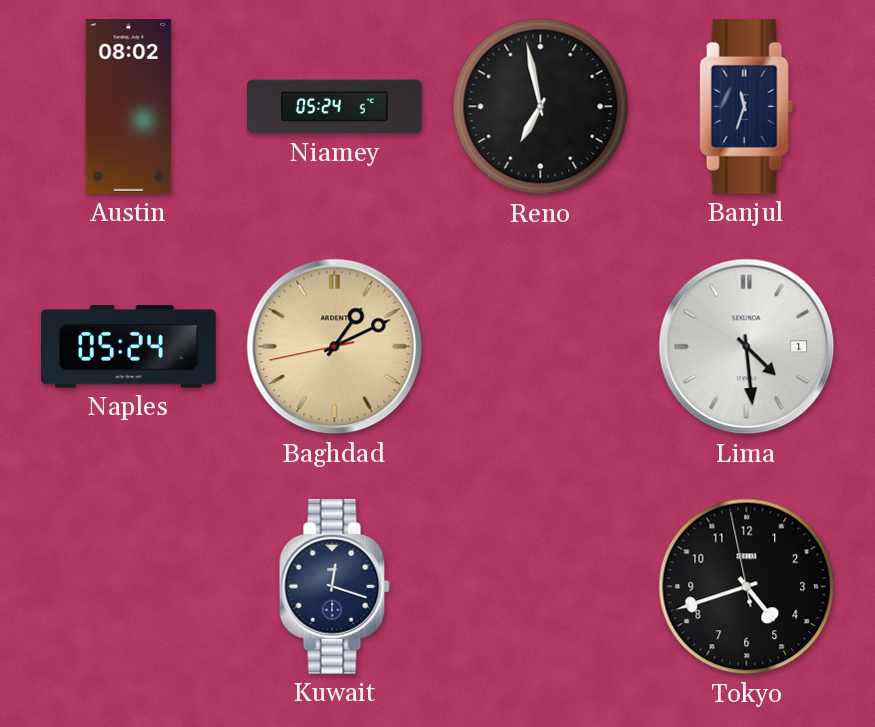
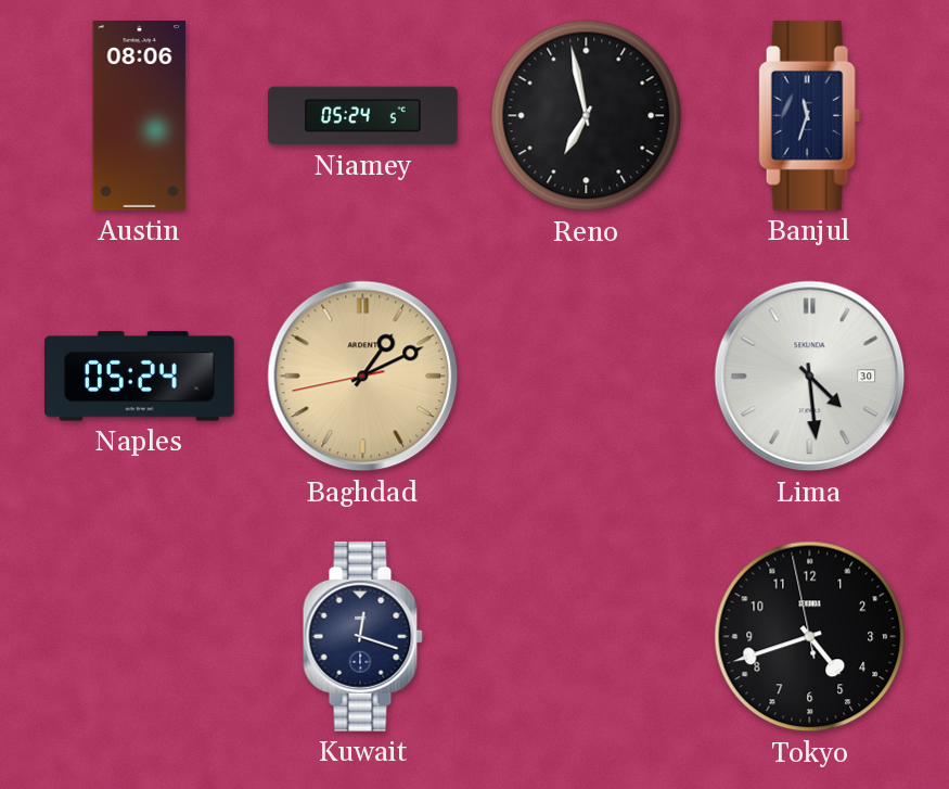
Austin: 08:02 -> 08:06
Lima date: 1 -> 30
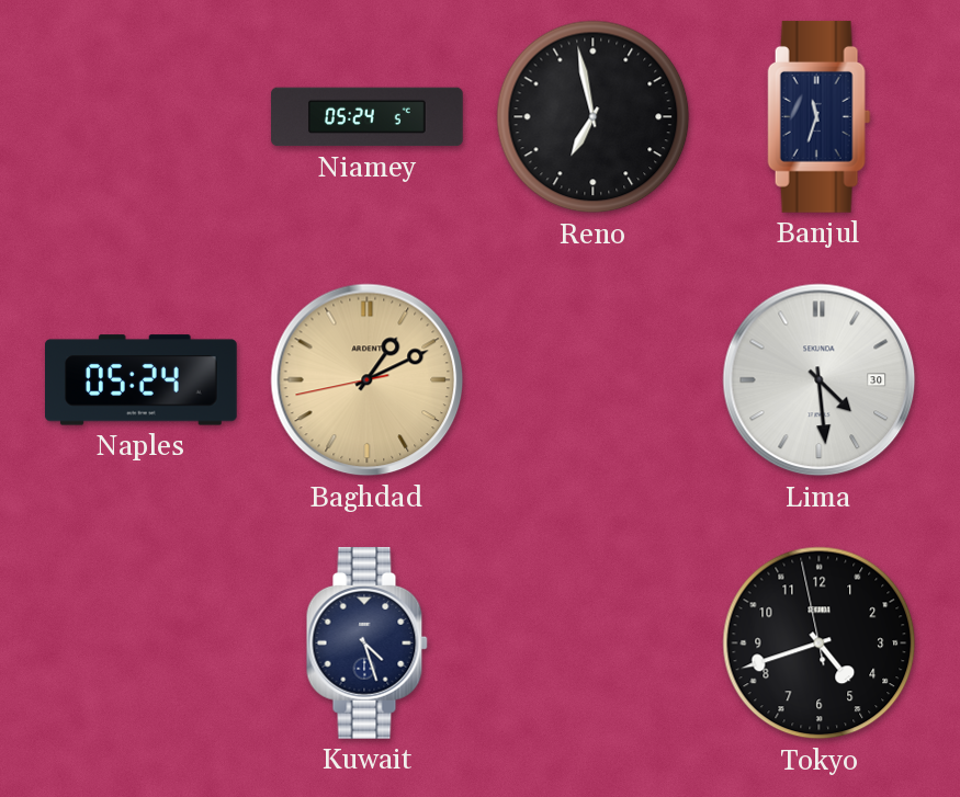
Austin: 08:06 -> none
Kuwait: 12:18 -> 4:27
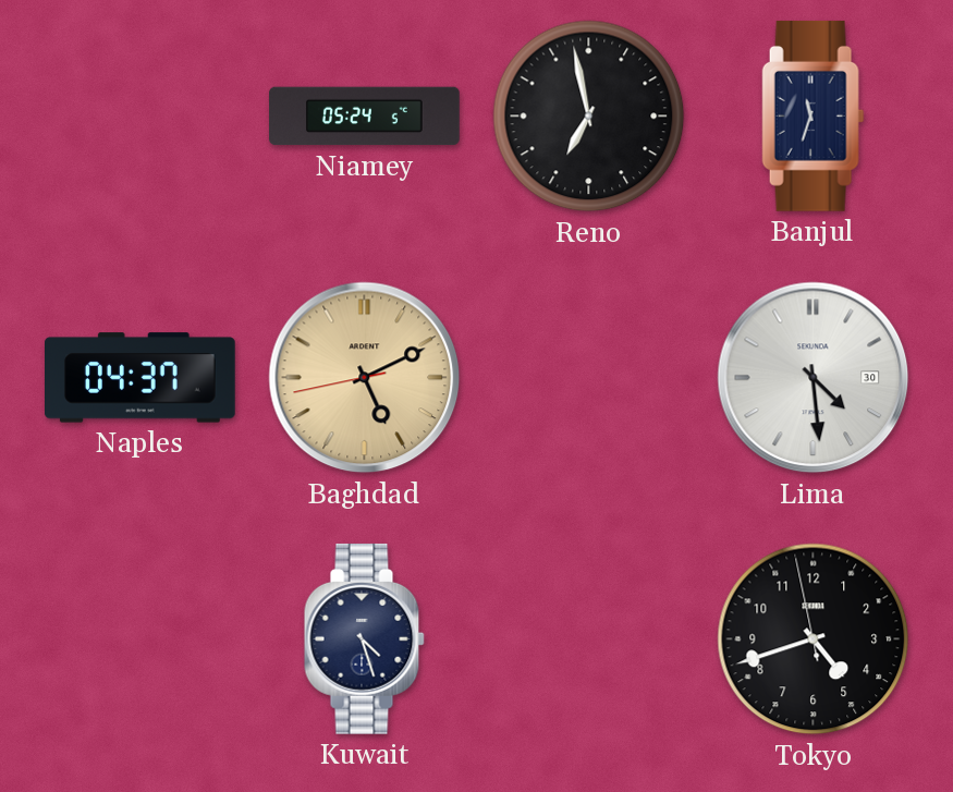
Naples: 05:24 -> 04:37
Baghdad: 1:10 -> 5:10
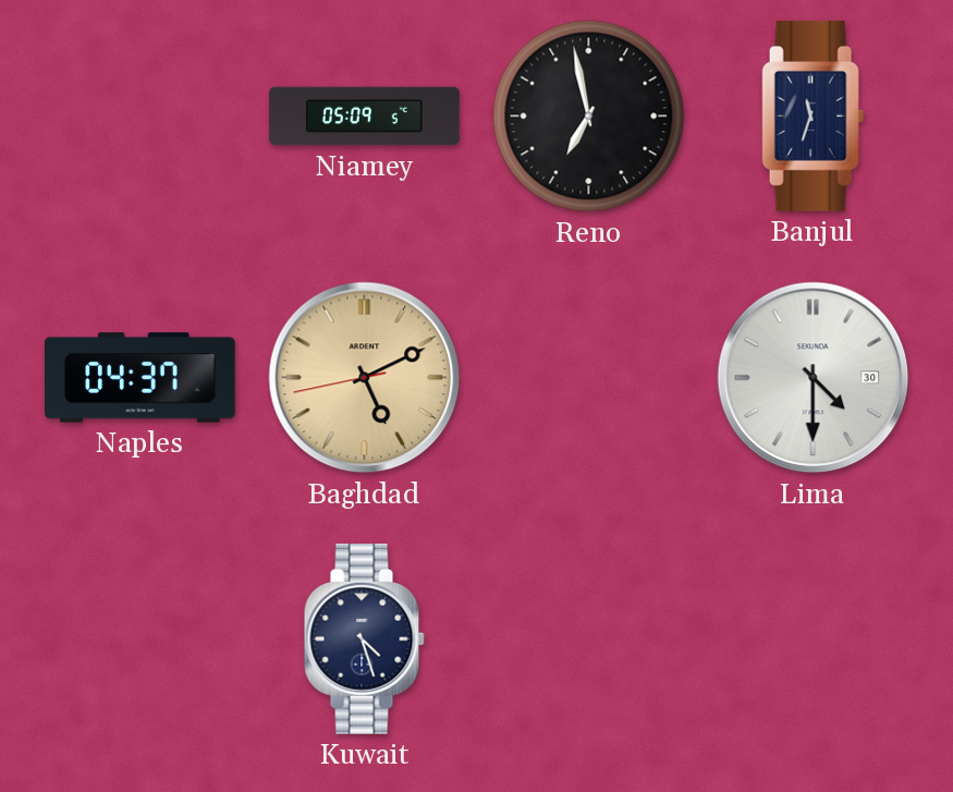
Niamey: 05:24 -> 05:09
Lima: 4:29 -> 4:30
Tokyo: 4:41 -> none
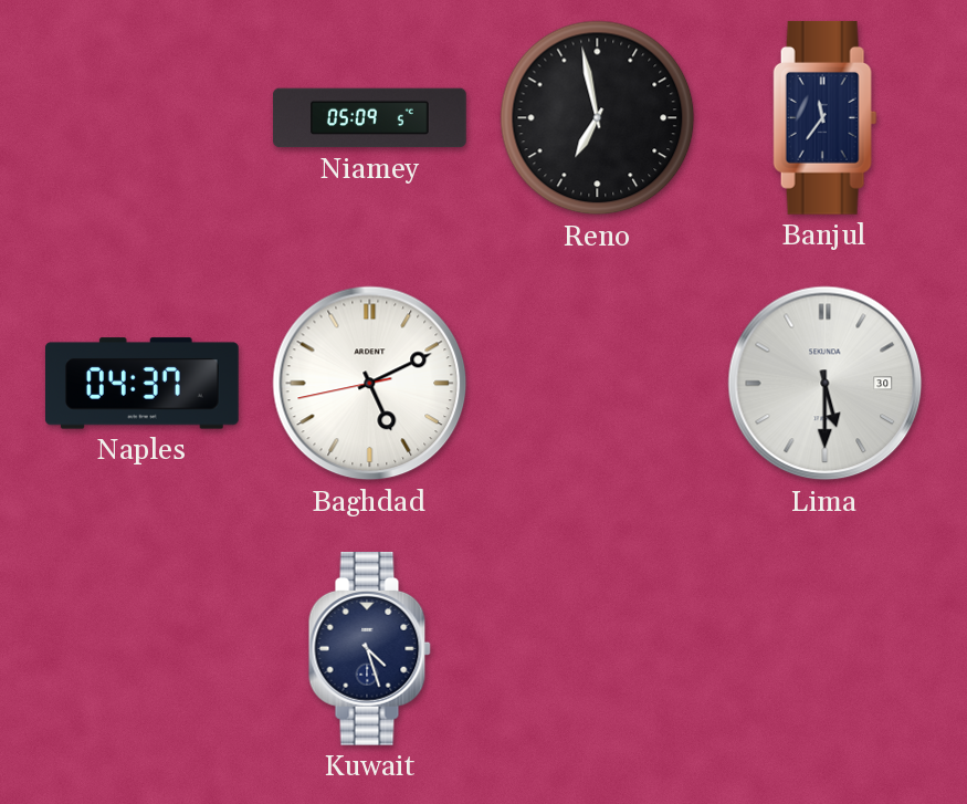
Banjul: 11:33 -> 11:36
Baghdad dial: champagne -> white
Lima: 4:30 -> 5:30
